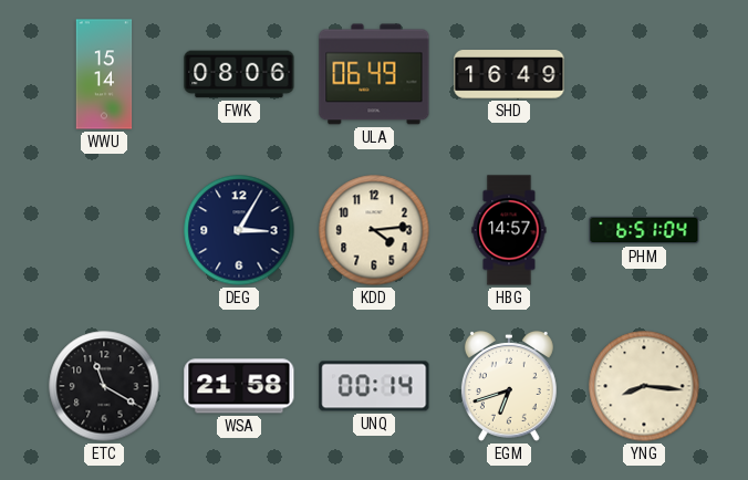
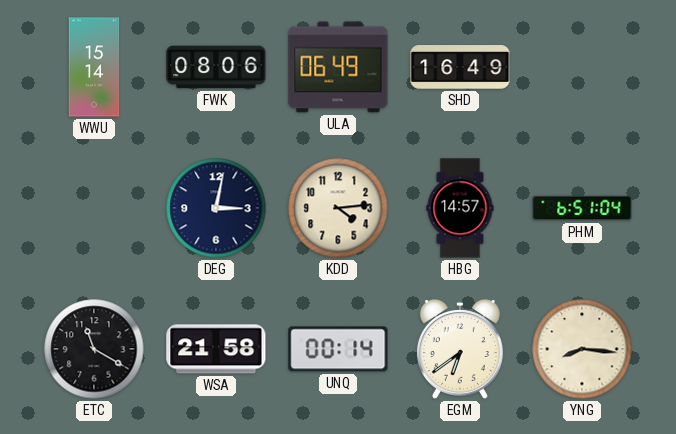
DEG: 3:05 -> 3:02
EGM: 6:42 -> 6:39
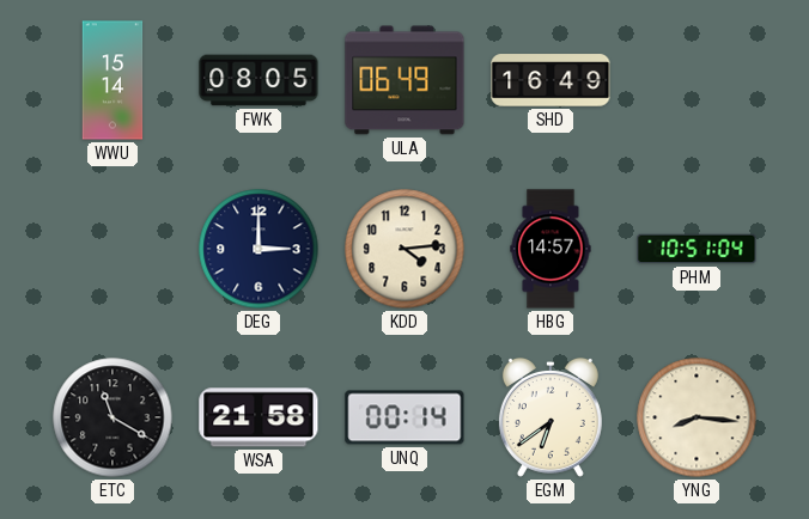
FWK: 08:06 -> 08:05
DEG: 3:02 -> 3:00
PHM: 6:51 -> 10:51
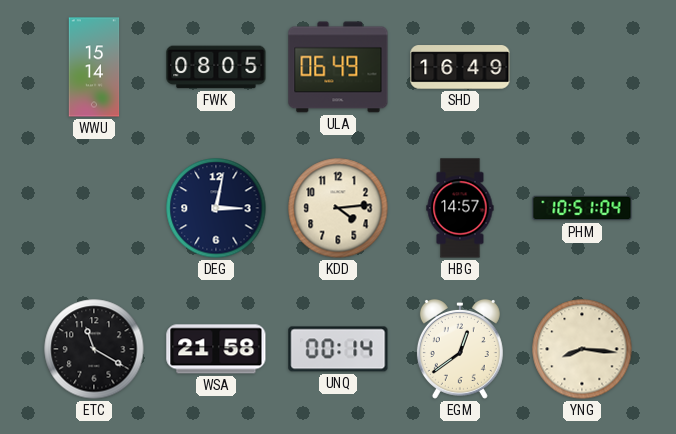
DEG: 3:00 -> 3:02
EGM: 6:39 -> 12:39
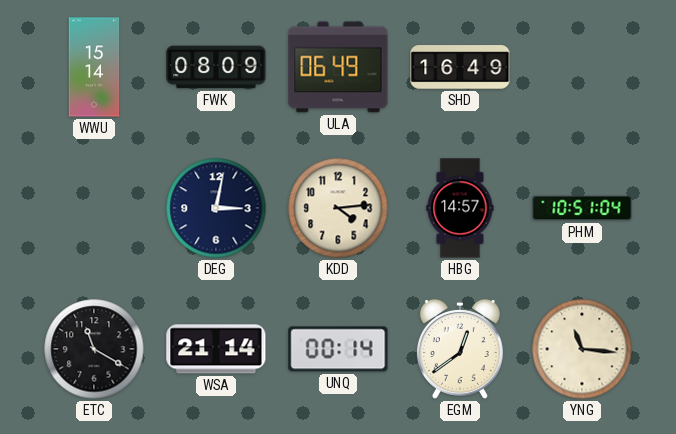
FWK: 08:05 -> 08:09
WSA: 21:58 -> 21:14
YNG: 8:16 -> 11:16
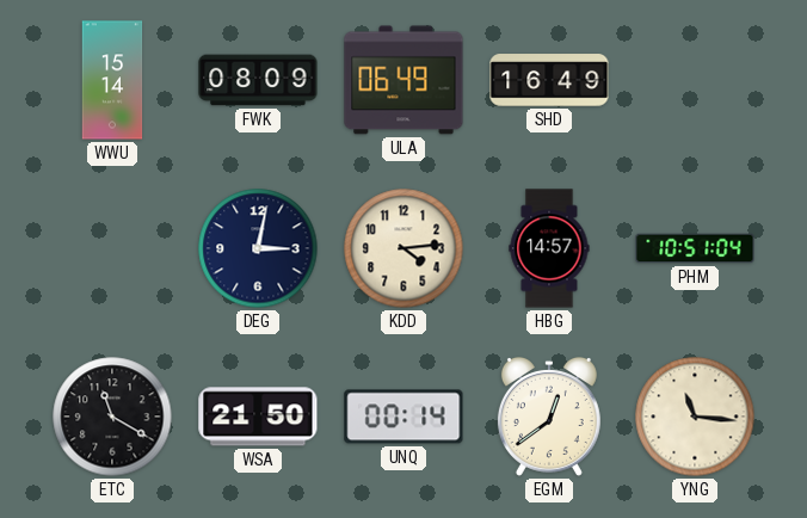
WSA: 21:14 -> 21:50
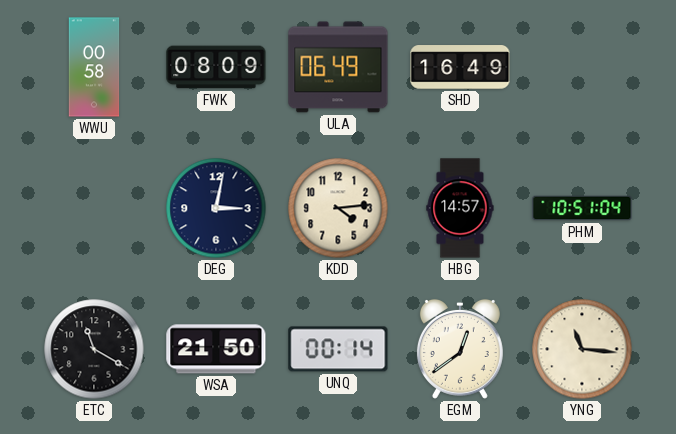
WWU: 15:14 -> 00:58
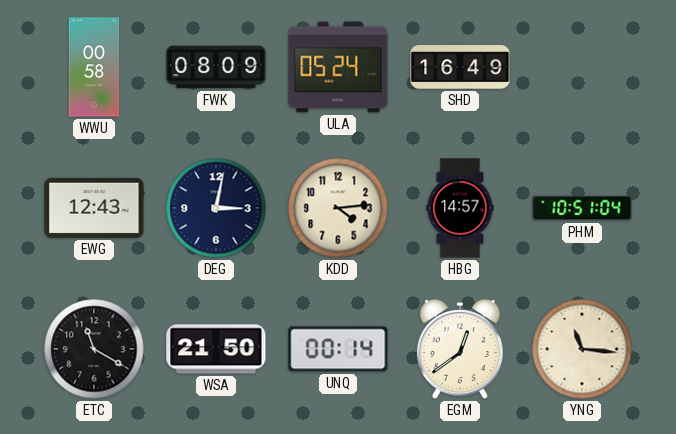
ULA: 06:49 -> 05:24
EWG: none -> 12:43
